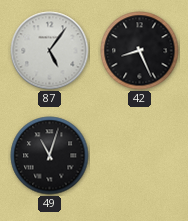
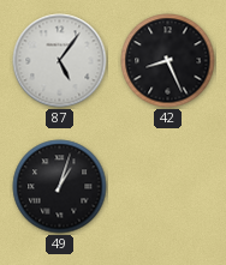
49: 11:03 -> 1:03
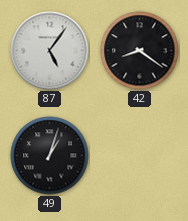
42: 8:26 -> 8:21
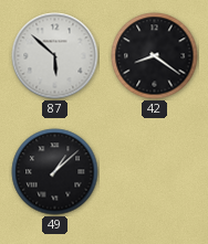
87: 5:06 -> 5:52
49: 1:03 -> 1:08
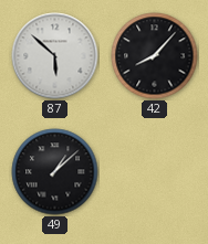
42: 8:21 -> 8:07
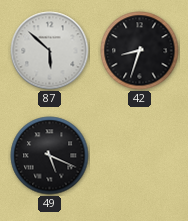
42: 8:07 -> 8:33
49: 1:08 -> 5:19
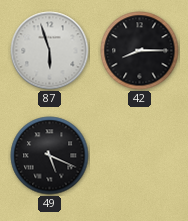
87: 5:52 -> 5:57
42: 8:33 -> 8:15
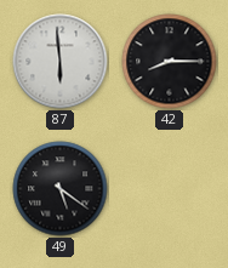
87: 5:57 -> 5:59
49: 5:19 -> 5:21
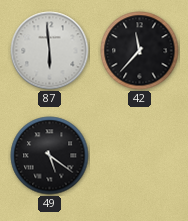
42: 8:15 -> 11:37
